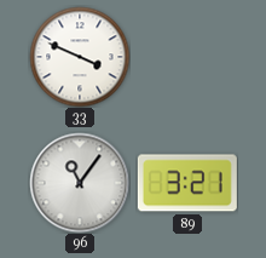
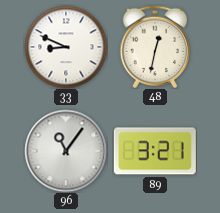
33: 3:49 -> 8:49
48: none -> 12:32
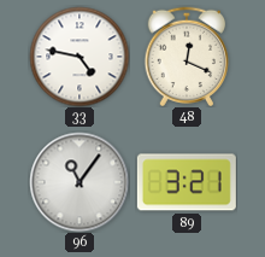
33: 8:49 -> 4:47
48: 12:32 -> 12:19
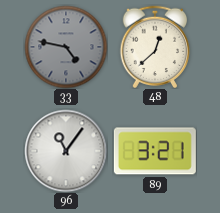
33 dial: white -> grey
48: 12:19 -> 12:38
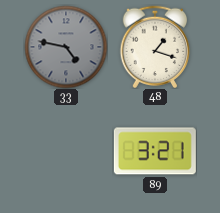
48: 12:38 -> 1:18
96: 11:06 -> none
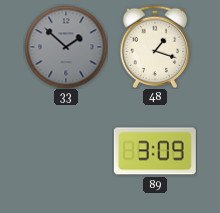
33: 4:47 -> 1:52
89: 3:21 -> 3:09
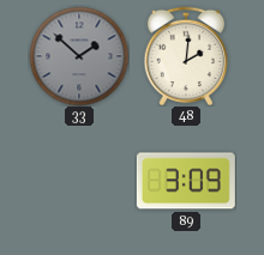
48: 1:18 -> 2:01
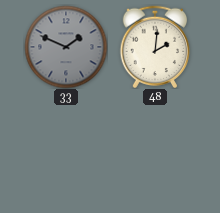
33: 1:52 -> 1:49
89: 3:09 -> none
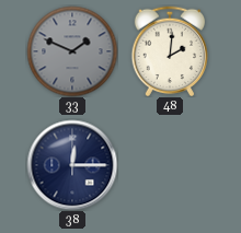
38: none -> 12:15
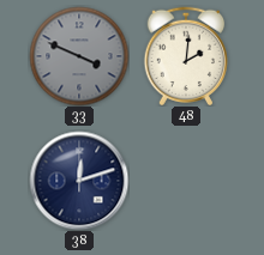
33: 1:49 -> 3:49
38: 12:15 -> 12:12
